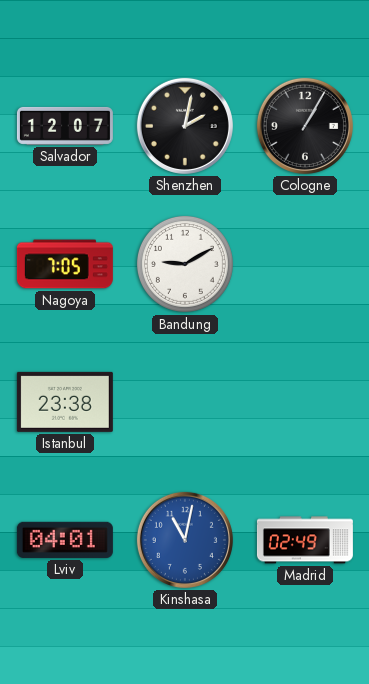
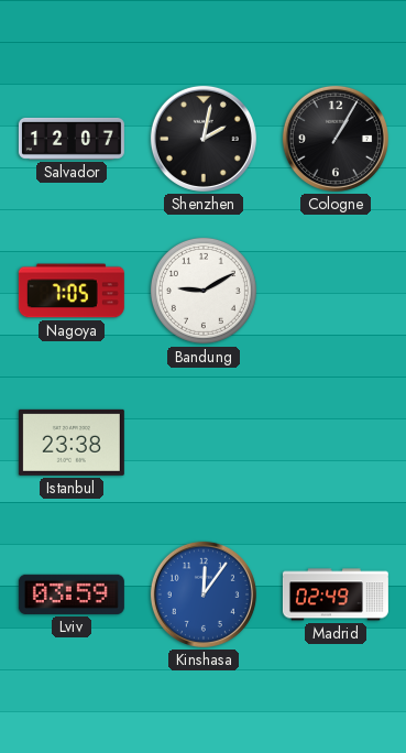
Lviv: 04:01 -> 03:59
Kinshasa: 11:02 -> 12:06
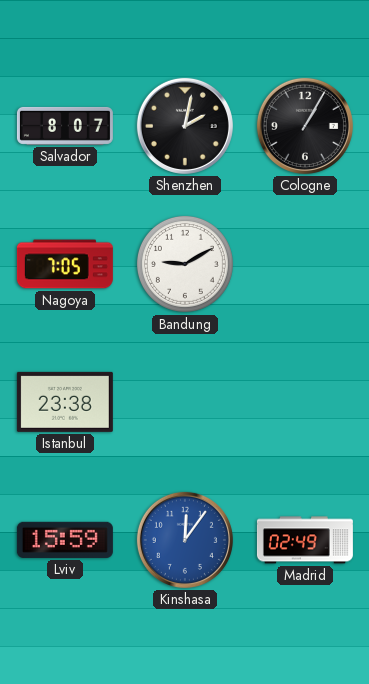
Salvador: 12:07 -> 8:07
Lviv: 03:59 -> 15:59
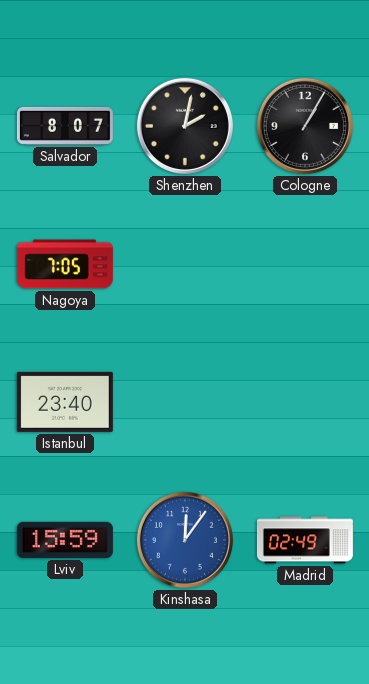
Bandung: 9:10 -> none
Istanbul: 23:38 -> 23:40
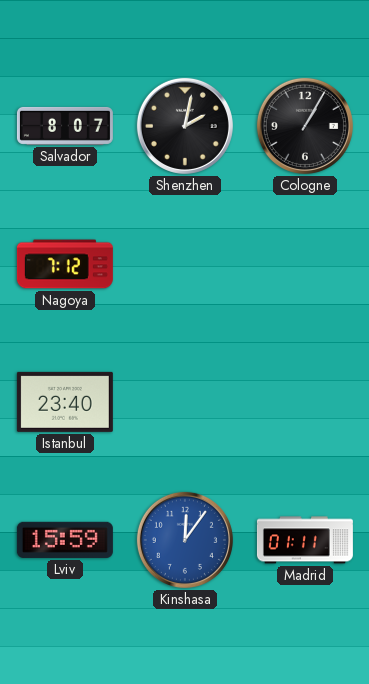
Nagoya: 7:05 -> 7:12
Madrid: 02:49 -> 01:11
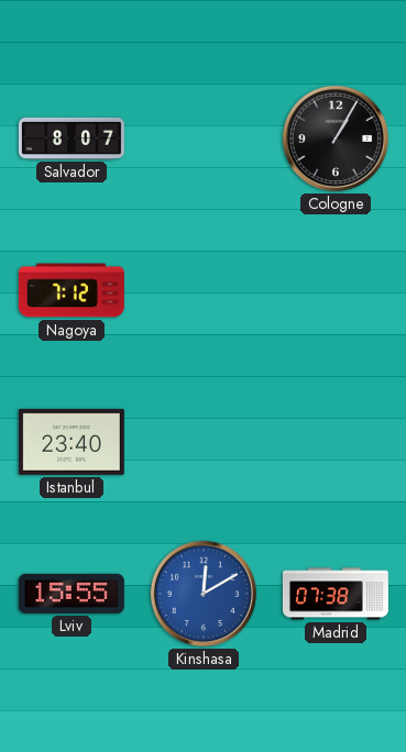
Shenzhen: 2:02 -> none
Lviv: 15:59 -> 15:55
Kinshasa: 12:06 -> 12:10
Madrid: 01:11 -> 07:38
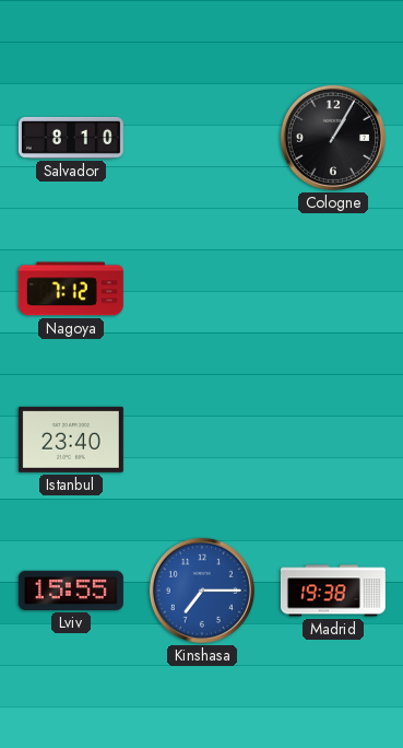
Salvador: 8:07 -> 8:10
Kinshasa: 12:10 -> 7:15
Madrid: 07:38 -> 19:38
